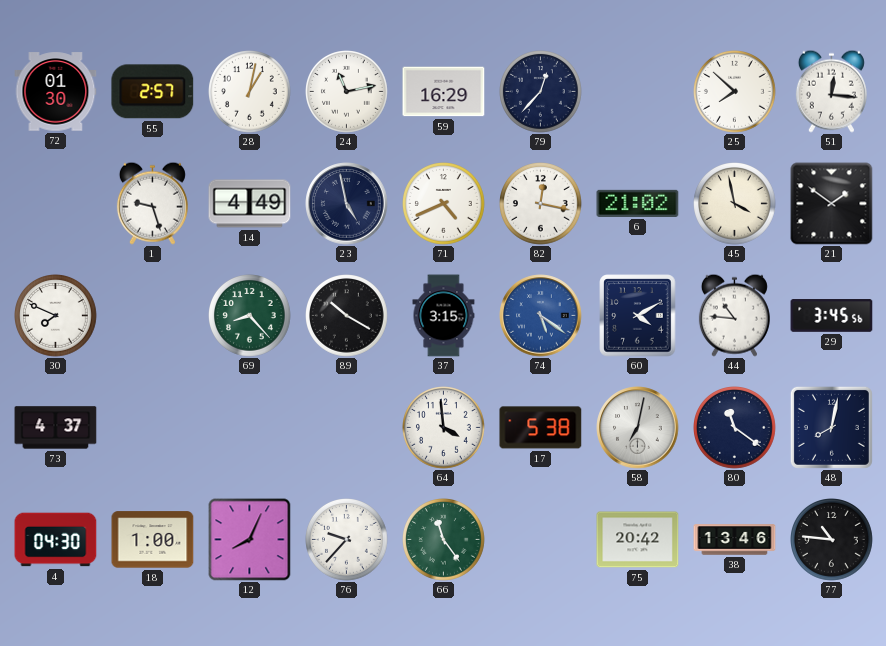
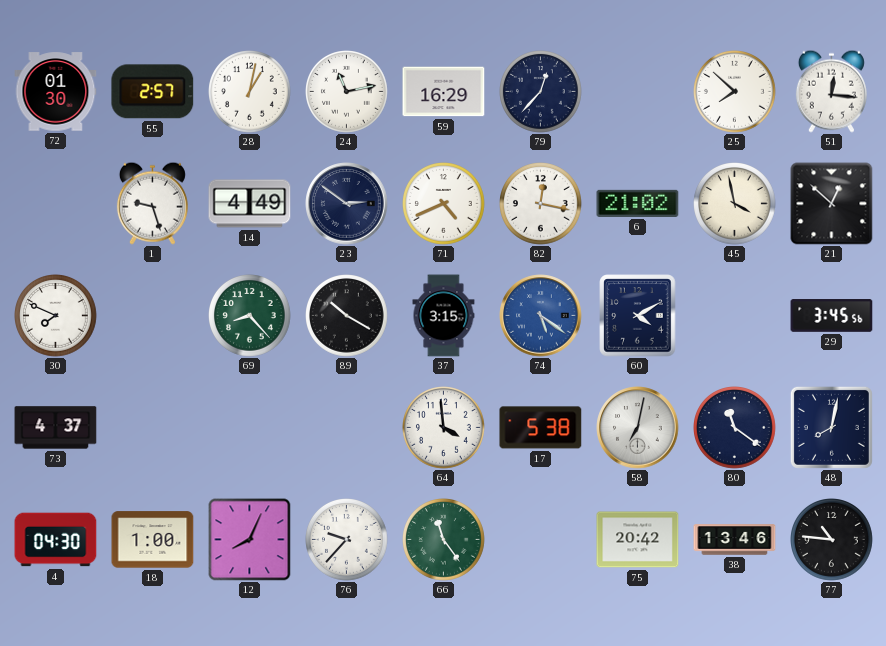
23: 4:58 -> 2:51
21: 1:51 -> 12:52
44: 10:46 -> none
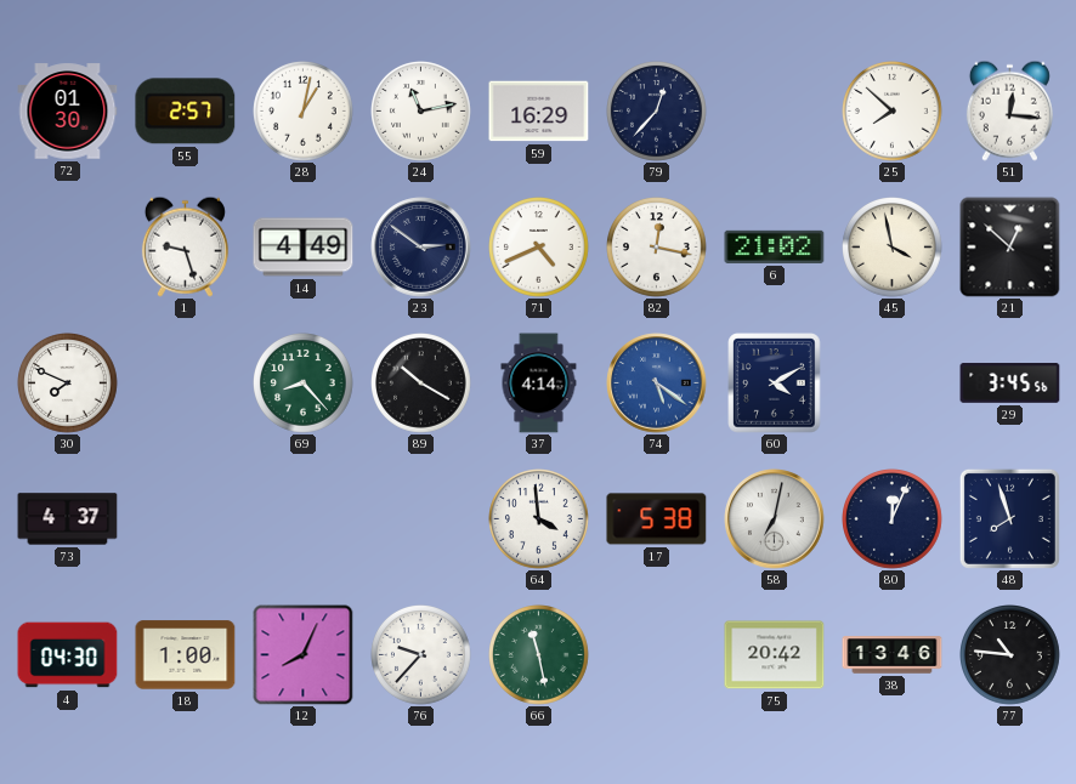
37: 3:15 -> 4:14
80: 11:21 -> 12:04
48: 8:02 -> 7:57
66: 11:24 -> 11:28
